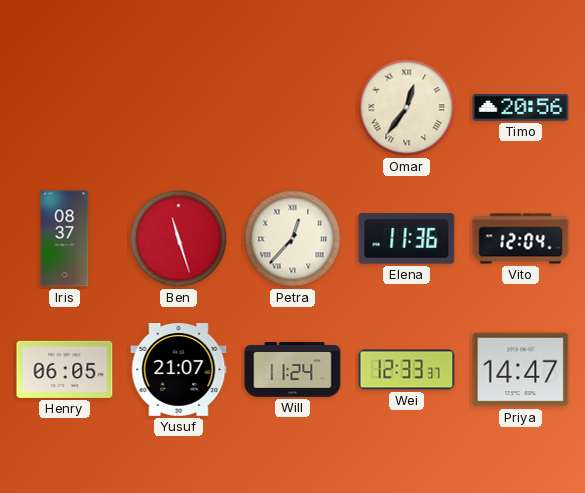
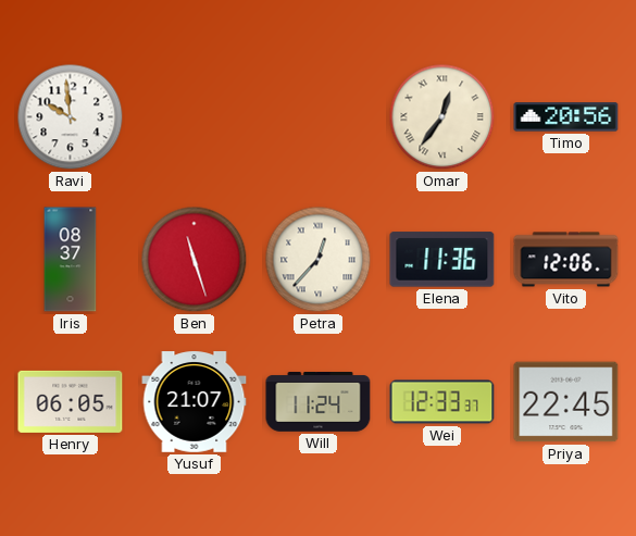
Ravi: none -> 9:59
Vito: 12:04 -> 12:06
Priya: 14:47 -> 22:45
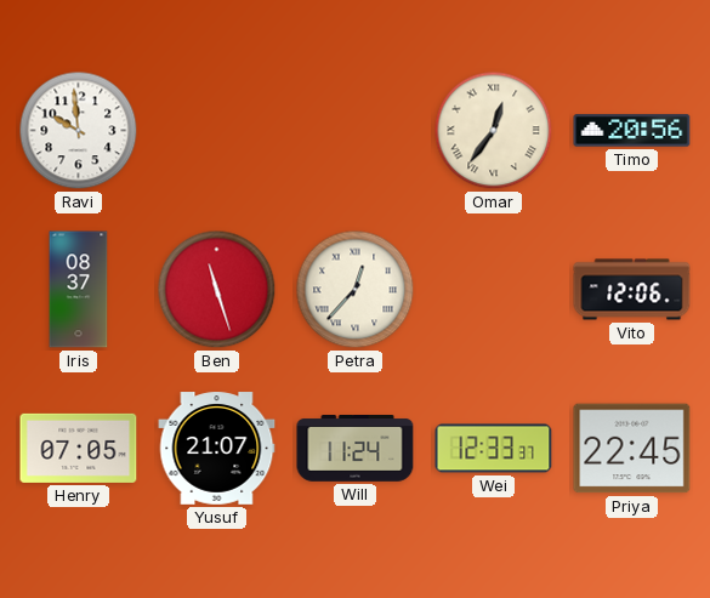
Elena: 11:36 -> none
Henry: 06:05 -> 07:05
